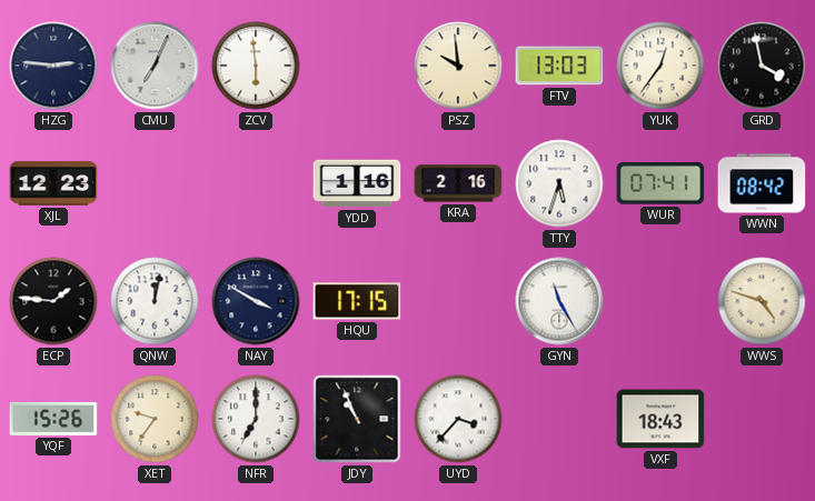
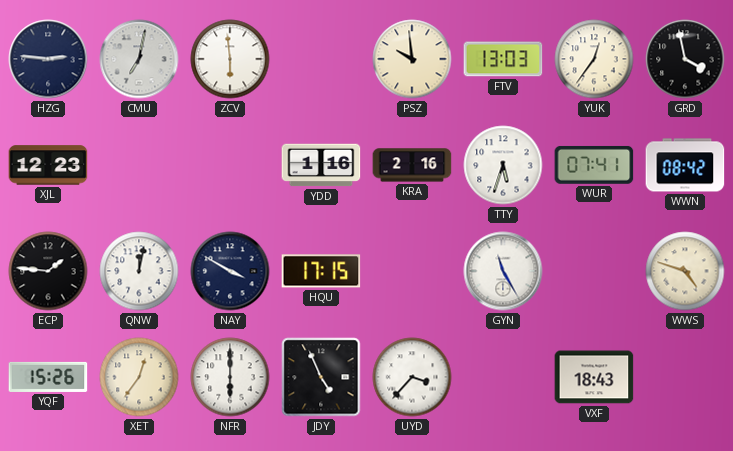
CMU: 7:04 -> 7:02
XET: 9:36 -> 12:36
NFR: 7:00 -> 6:00
JDY: 10:56 -> 4:56
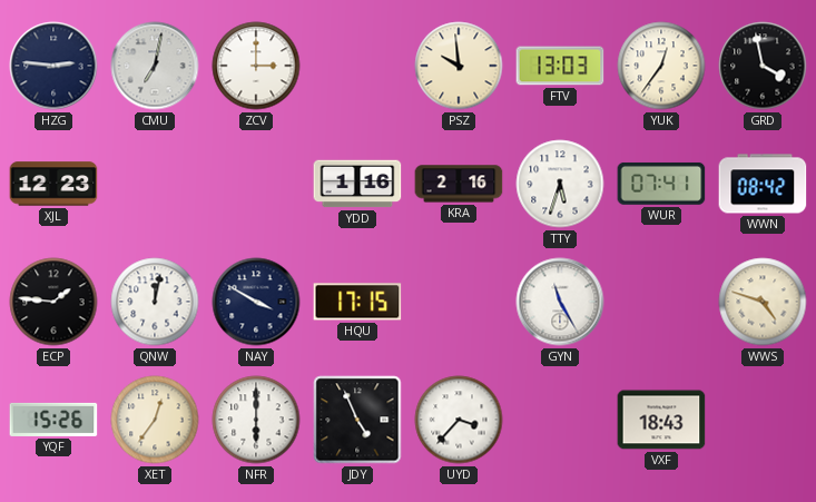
ZCV: 5:59 -> 3:00
